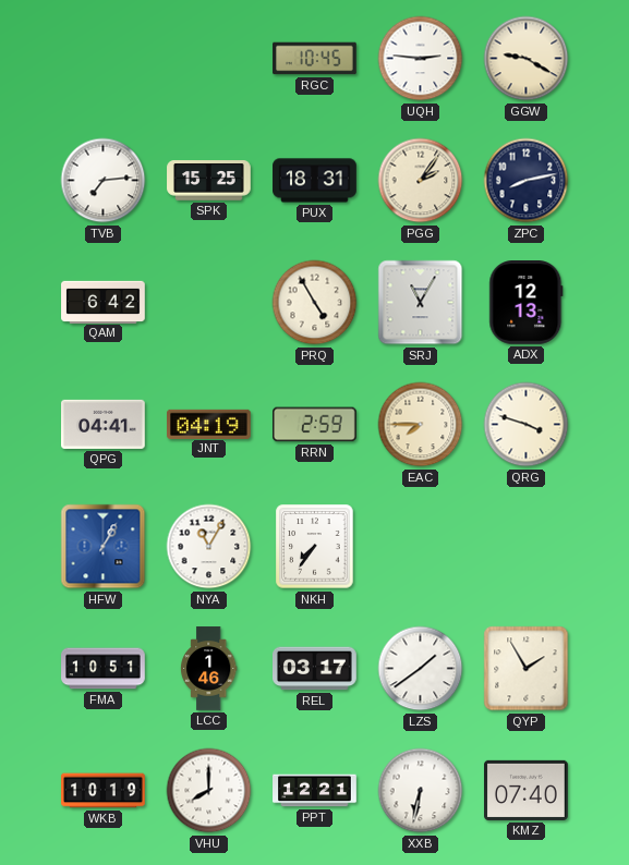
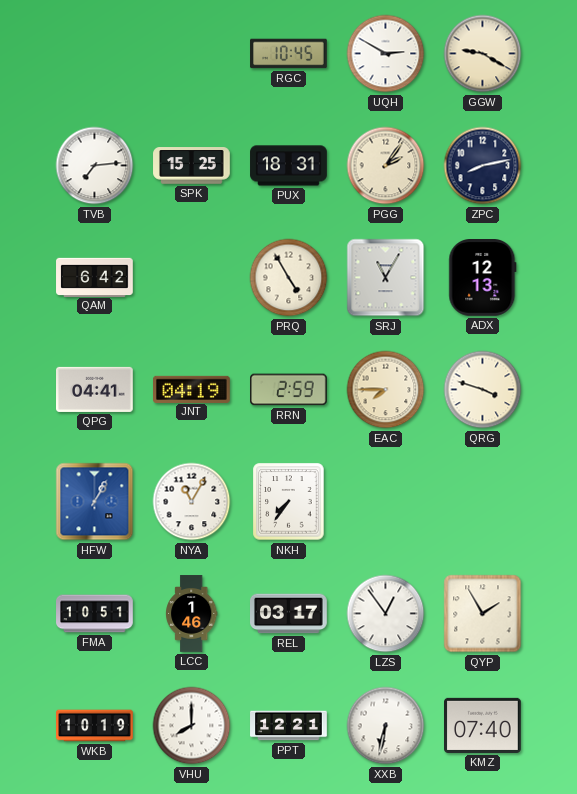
UQH: 2:46 -> 2:50
LZS: 1:39 -> 12:54
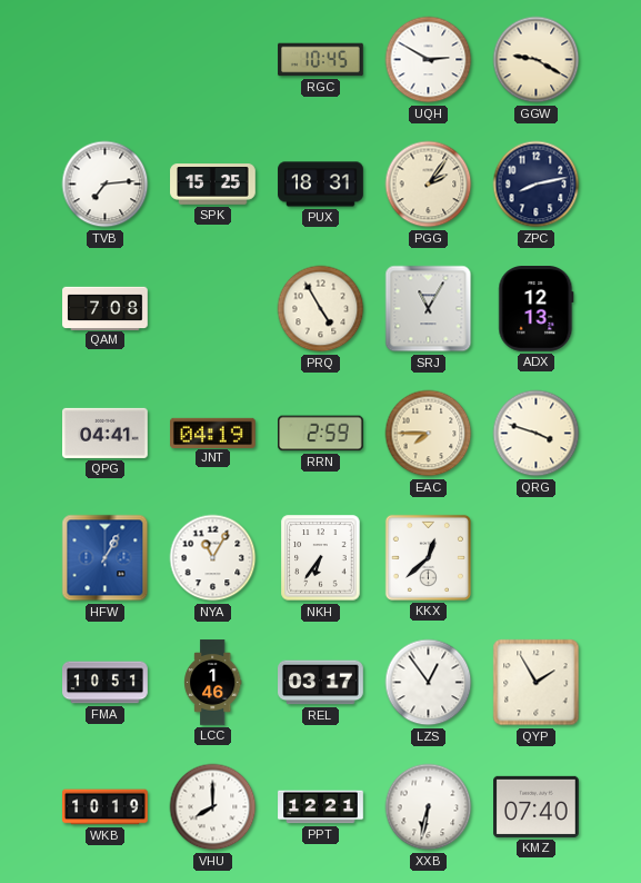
QAM: 6:42 -> 7:08
NKH: 7:36 -> 6:36
KKX: none -> 12:38
